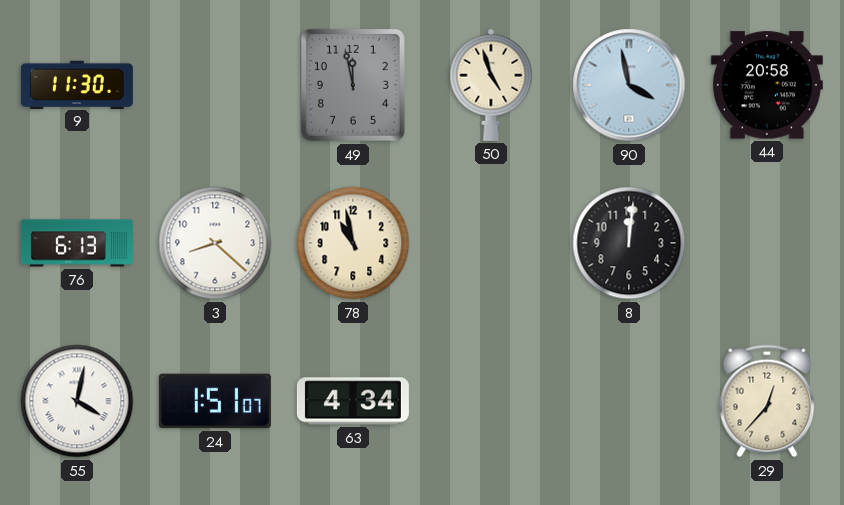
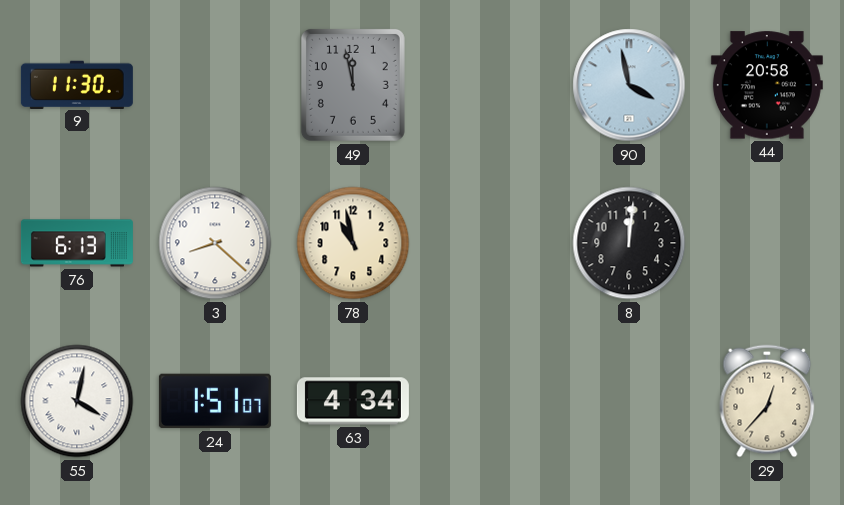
50: 4:57 -> none
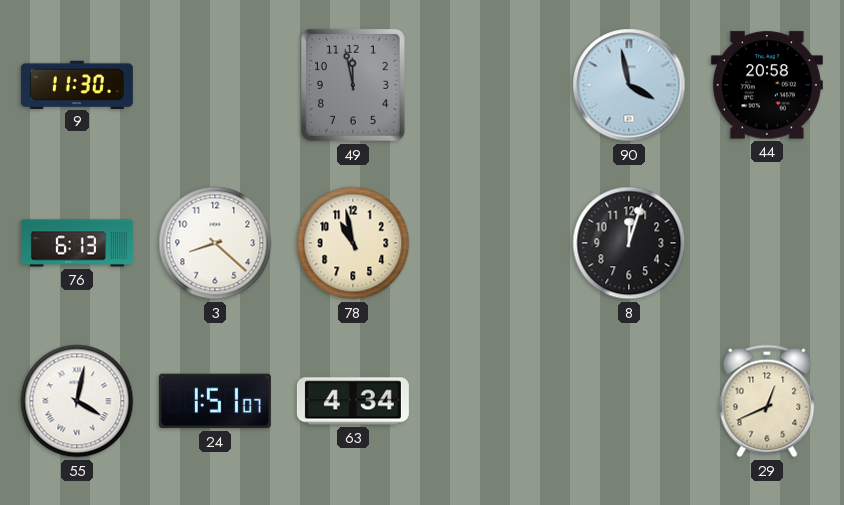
8: 12:01 -> 12:03
29: 12:37 -> 12:41
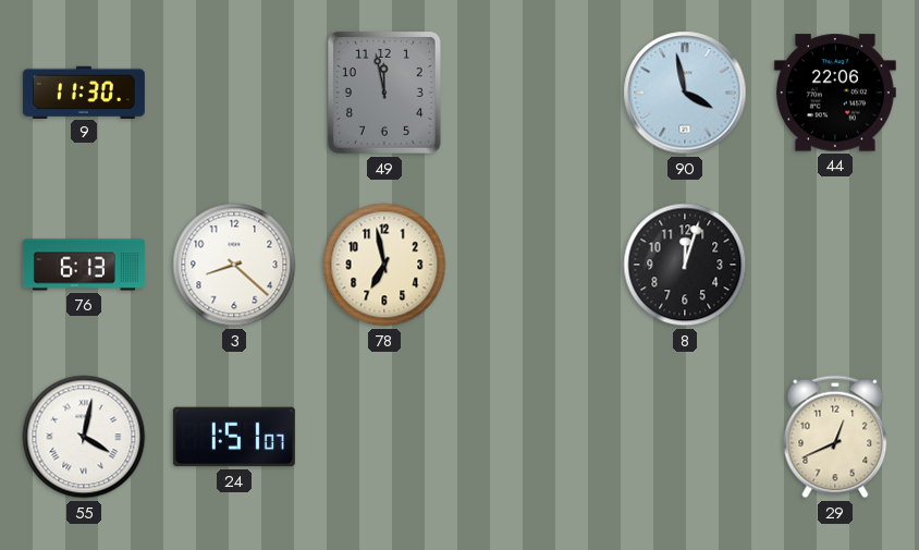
44: 20:58 -> 22:06
78: 10:58 -> 6:58
63: 4:34 -> none
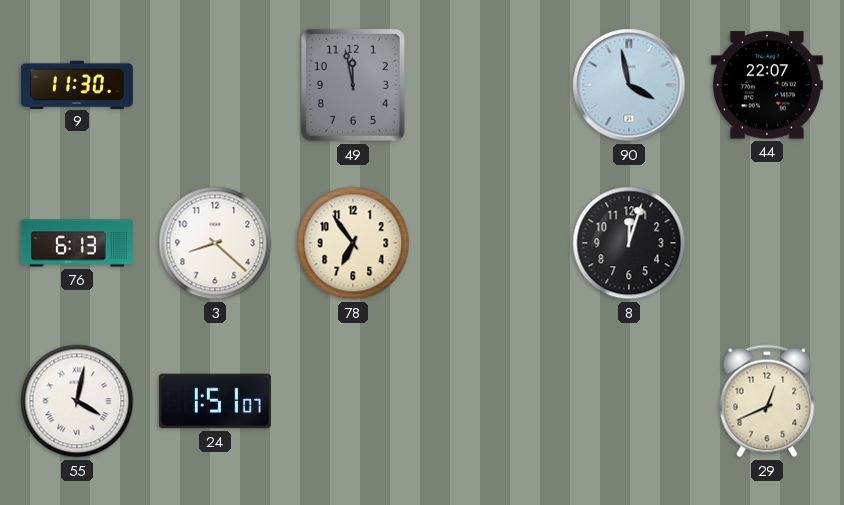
44: 22:06 -> 22:07
78: 6:58 -> 6:54
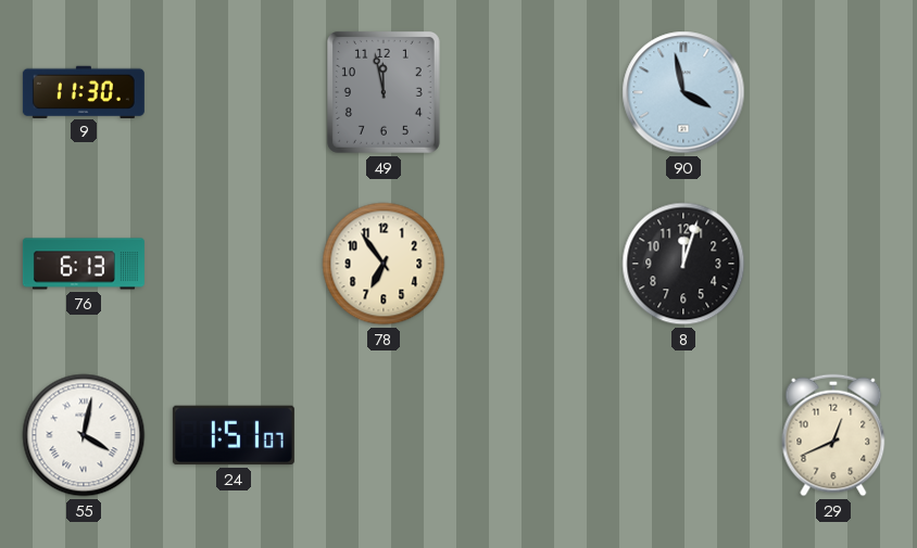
44: 22:07 -> none
3: 8:22 -> none
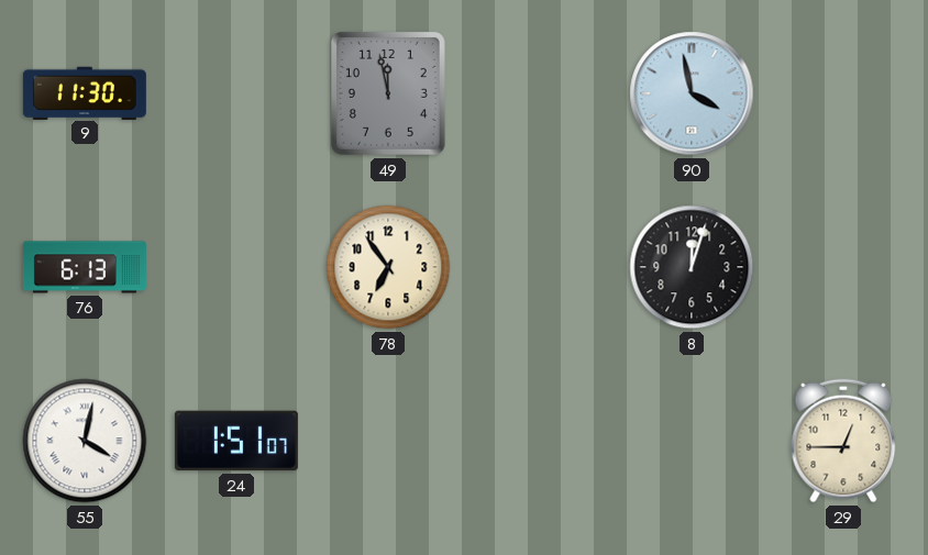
29: 12:41 -> 12:45
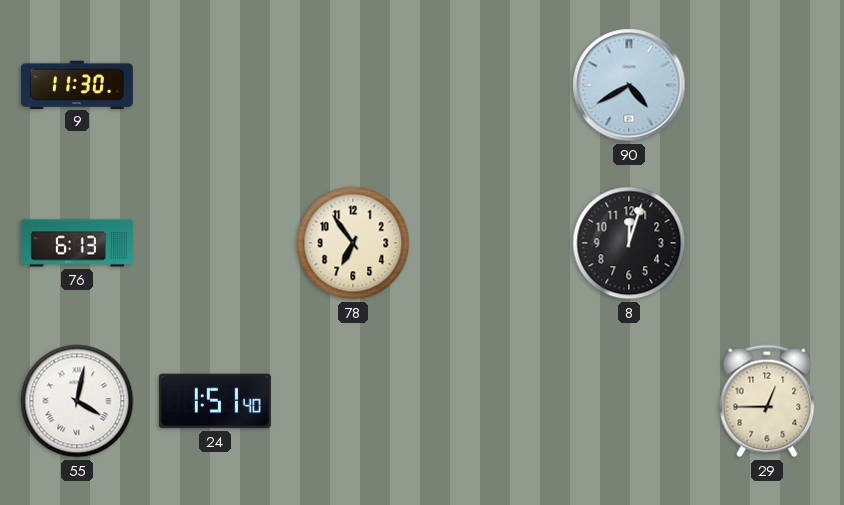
49: 11:58 -> none
90: 3:58 -> 4:40
24: 1:51:07 -> 1:51:40
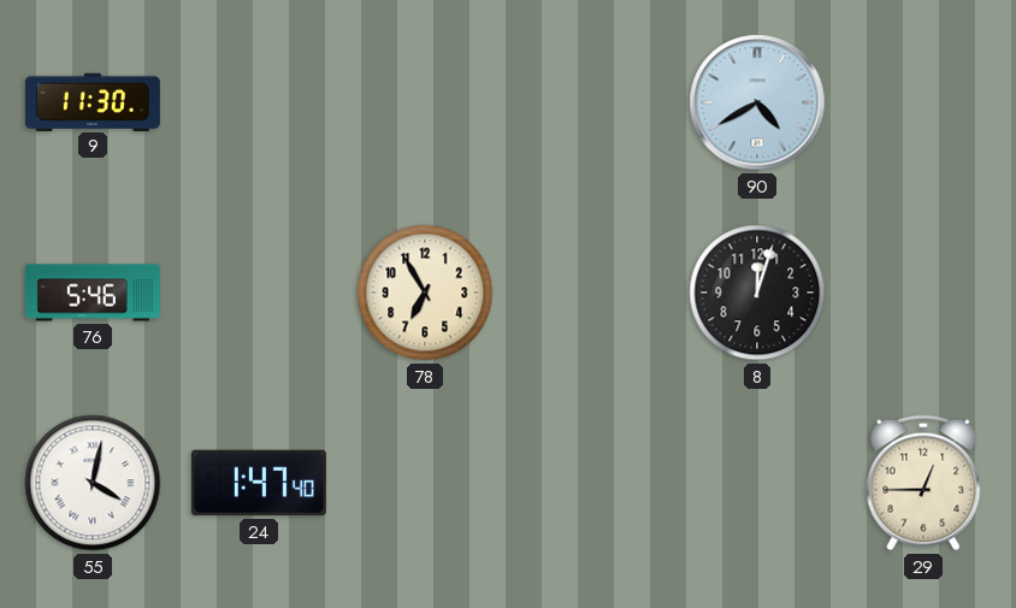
76: 6:13 -> 5:46
78: 6:54 -> 6:55
24: 1:51 -> 1:47
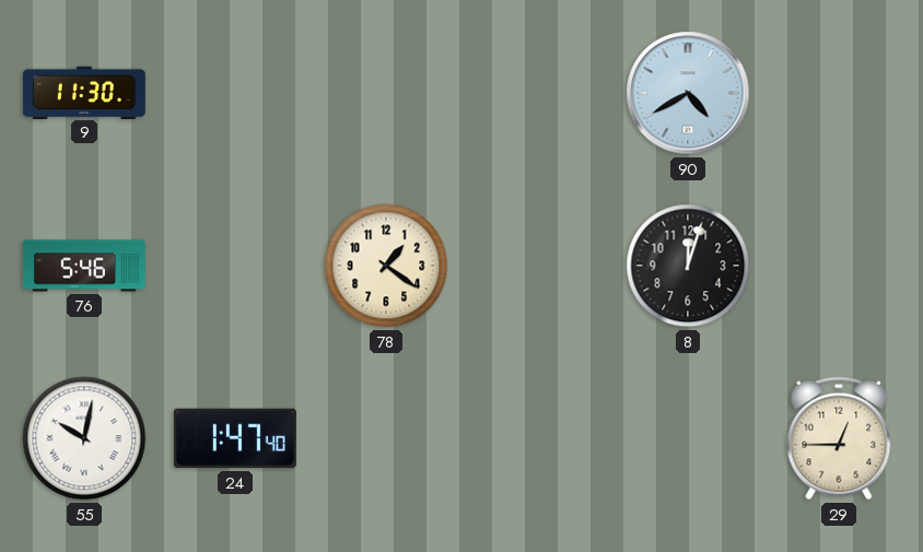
78: 6:55 -> 1:21
55: 4:02 -> 10:02
